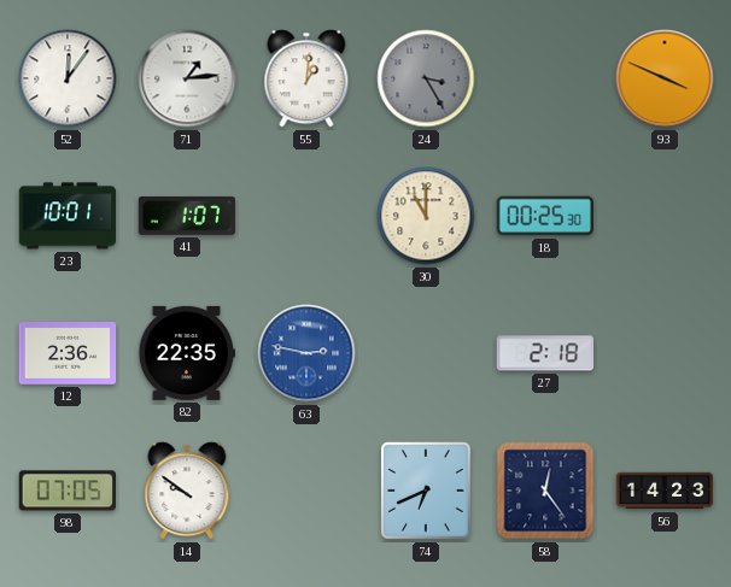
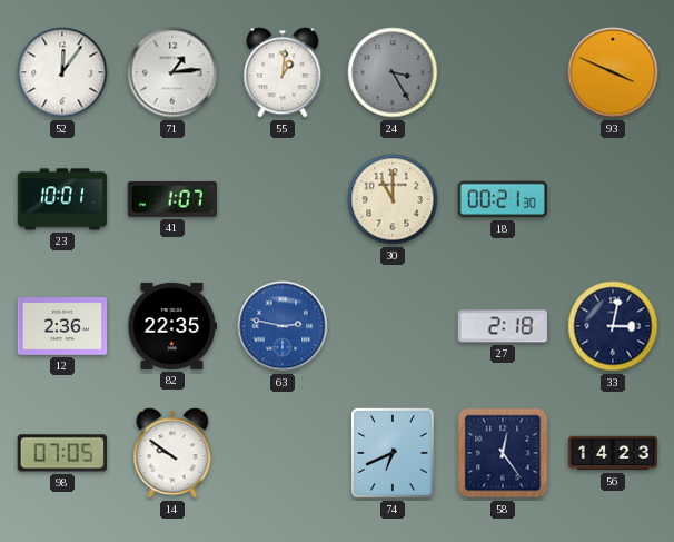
18: 00:25 -> 00:21
33: none -> 3:02
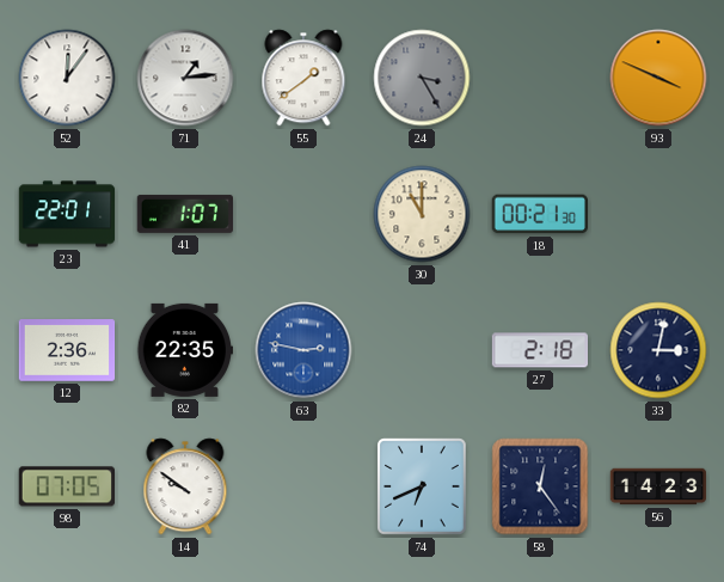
55: 1:01 -> 1:39
23: 10:01 -> 22:01
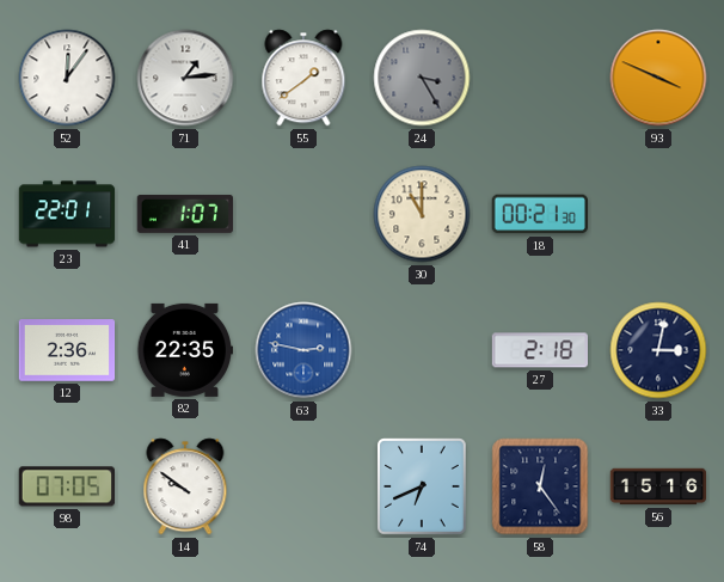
56: 14:23 -> 15:16
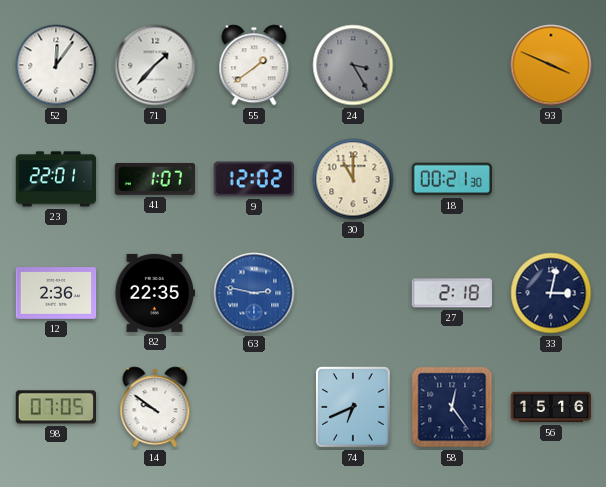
71: 1:14 -> 1:37
9: none -> 12:02
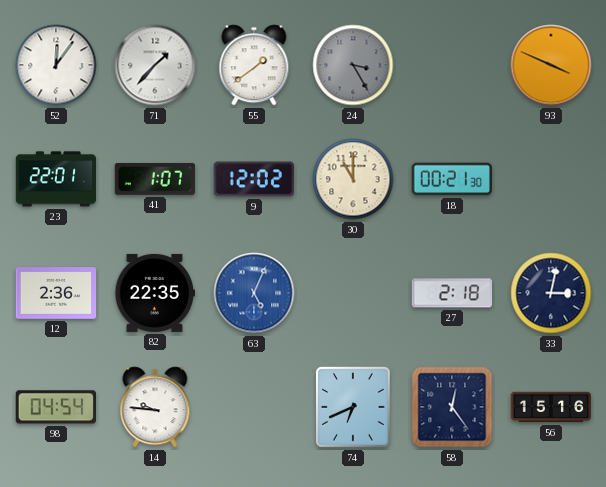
63: 2:47 -> 5:04
98: 07:05 -> 04:54
14: 9:51 -> 9:46
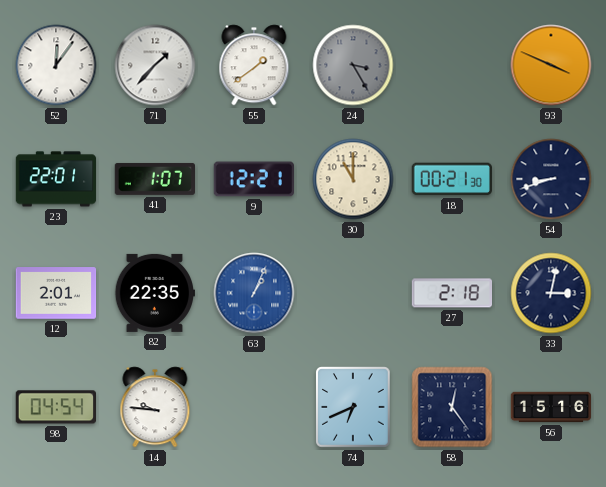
9: 12:02 -> 12:21
54: none -> 8:42
12: 2:36 -> 2:01
63: 5:04 -> 1:04
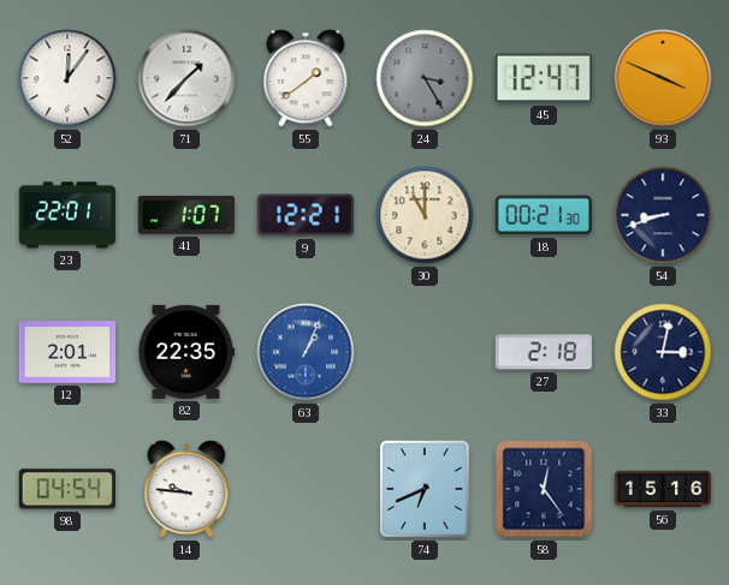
45: none -> 12:47
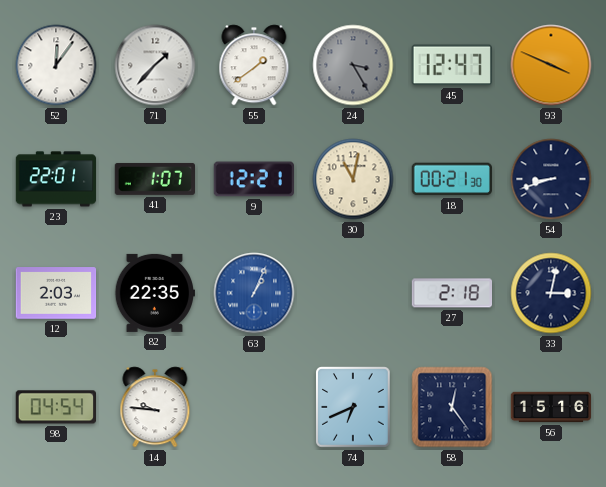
30: 11:00 -> 11:02
12: 2:01 -> 2:03
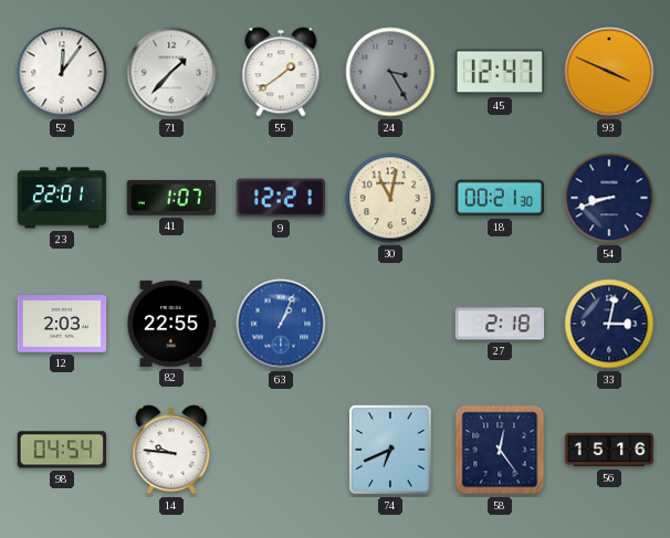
82: 22:35 -> 22:55
